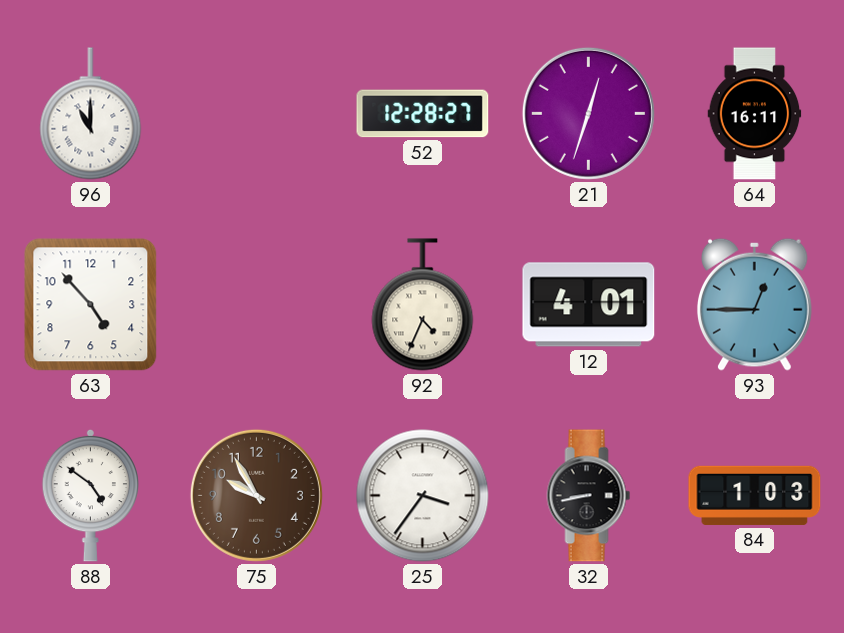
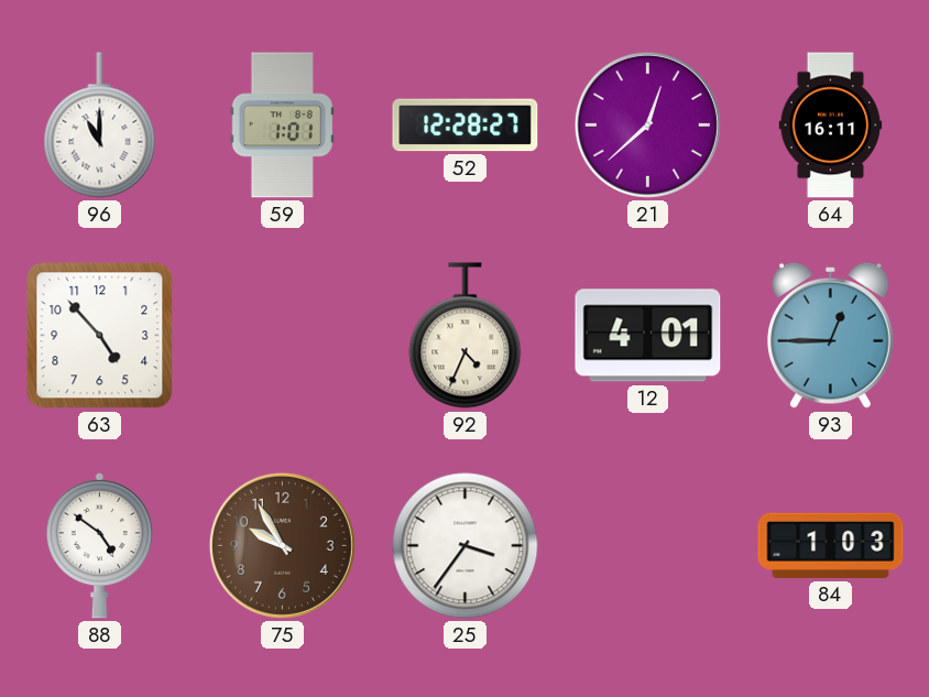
59: none -> 1:01
21: 12:33 -> 12:38
32: 8:43 -> none
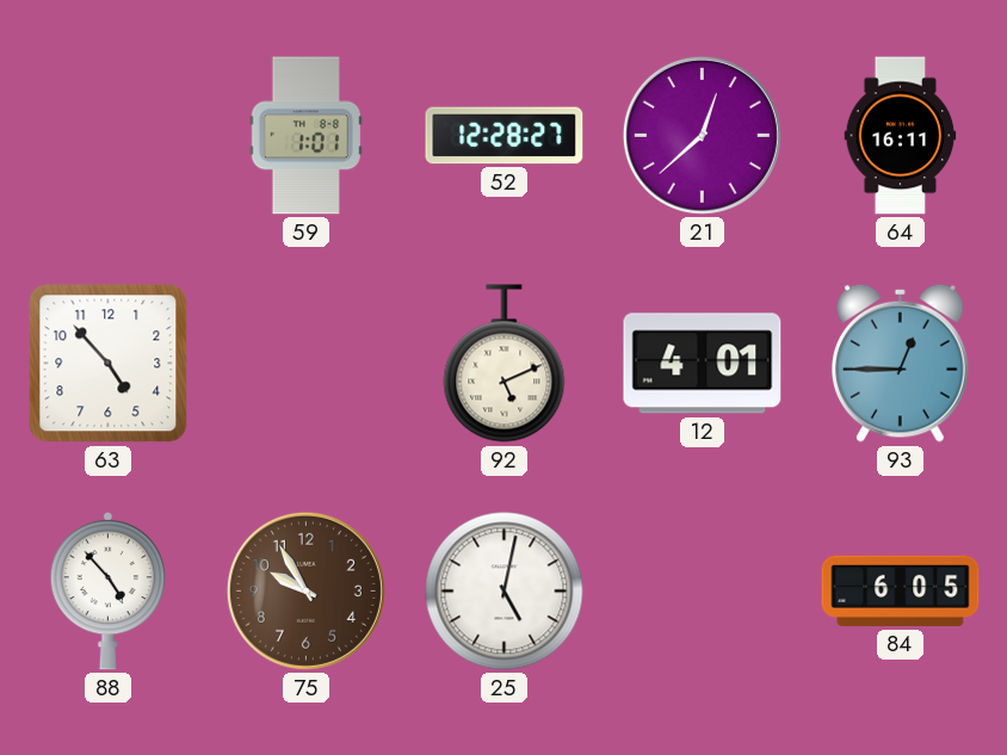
96: 11:00 -> none
92: 4:34 -> 5:11
88: 4:51 -> 4:53
25: 3:36 -> 5:02
84: 1:03 -> 6:05
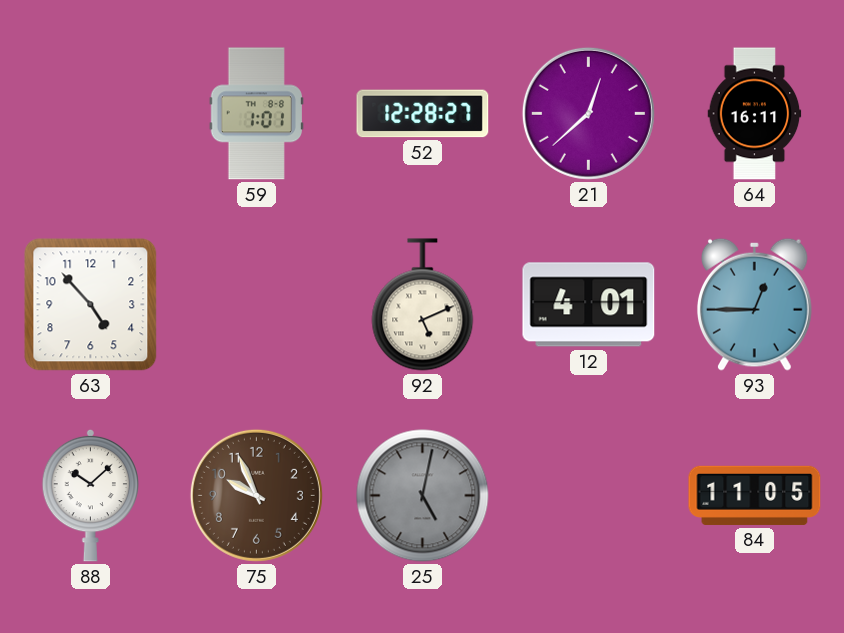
88: 4:53 -> 10:08
75: 9:55 -> 9:56
25 dial: white -> grey
84: 6:05 -> 11:05
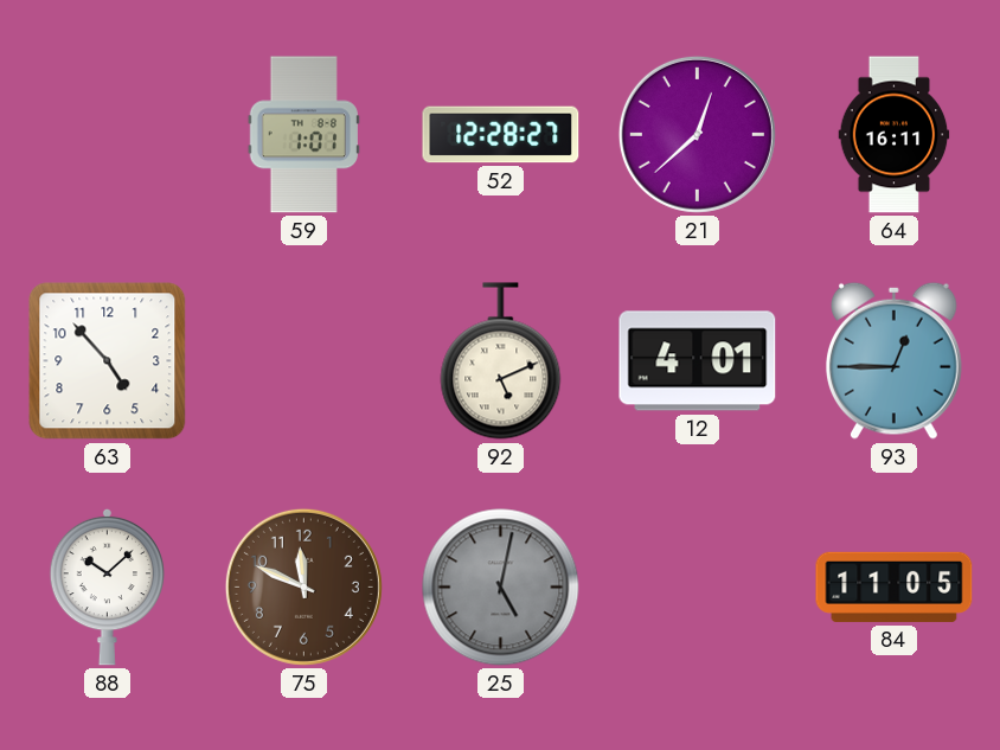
75: 9:56 -> 11:49
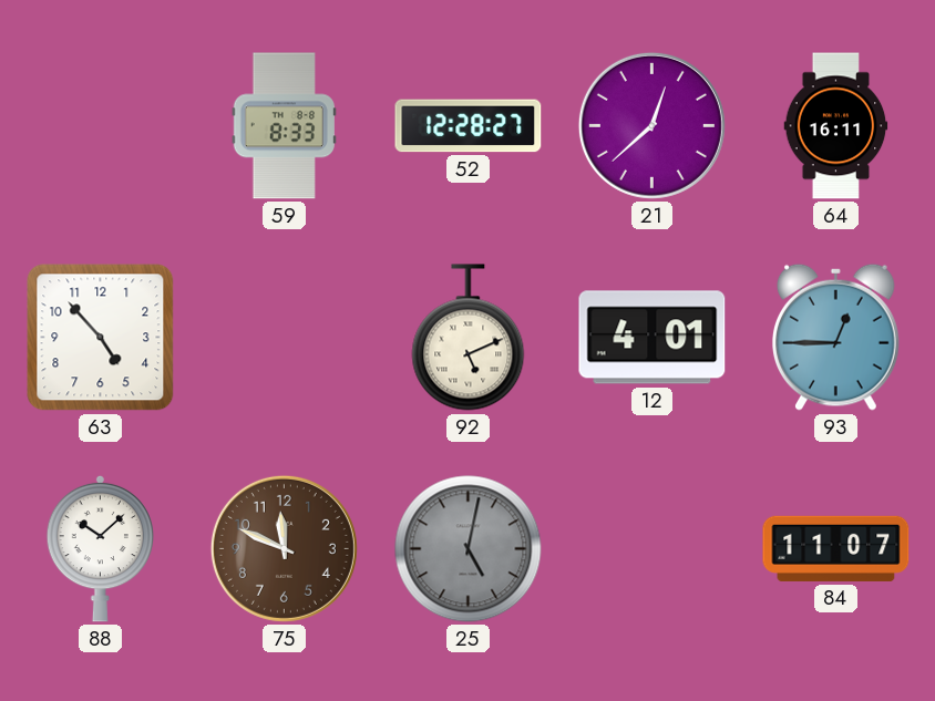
59: 1:01 -> 8:33
84: 11:05 -> 11:07
